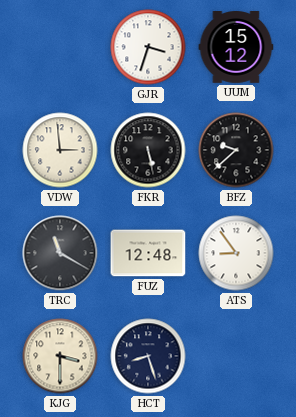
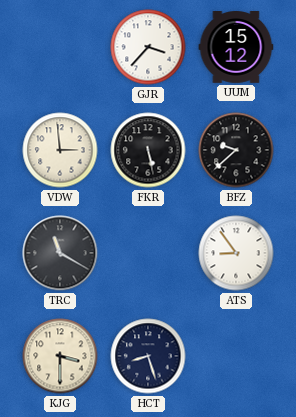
GJR: 3:33 -> 3:37
FUZ: 12:48 -> none
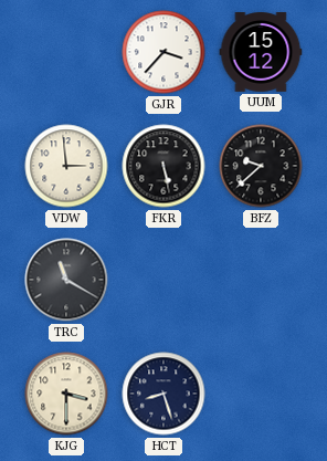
ATS: 8:54 -> none
